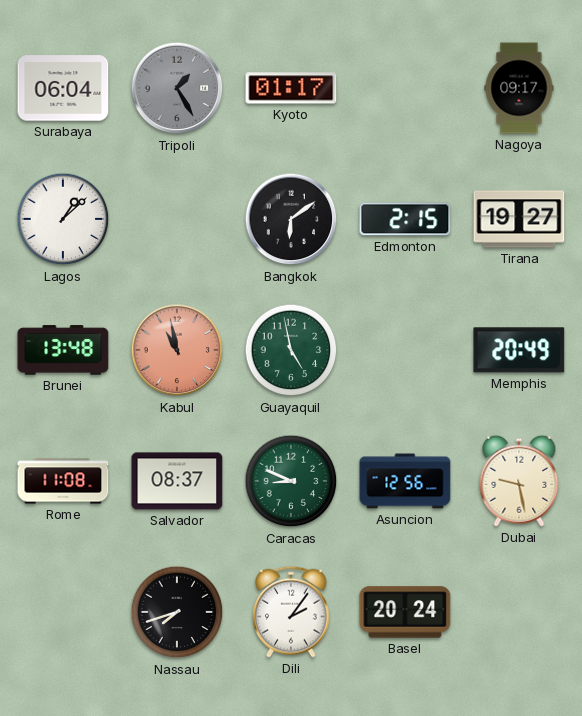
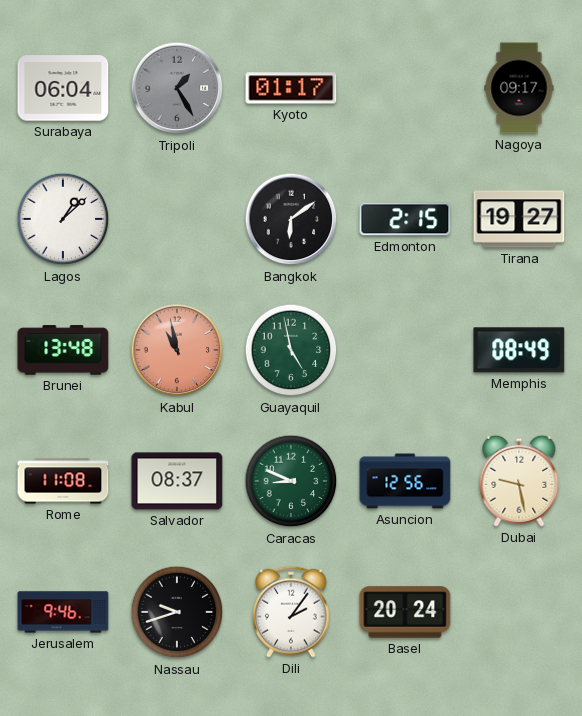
Memphis: 20:49 -> 08:49
Jerusalem: none -> 9:46
Nassau: 7:42 -> 9:42
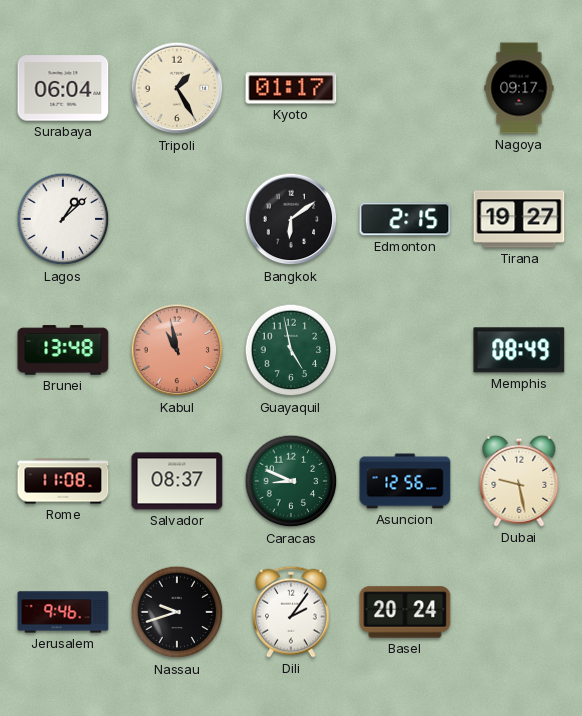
Tripoli dial: grey -> cream
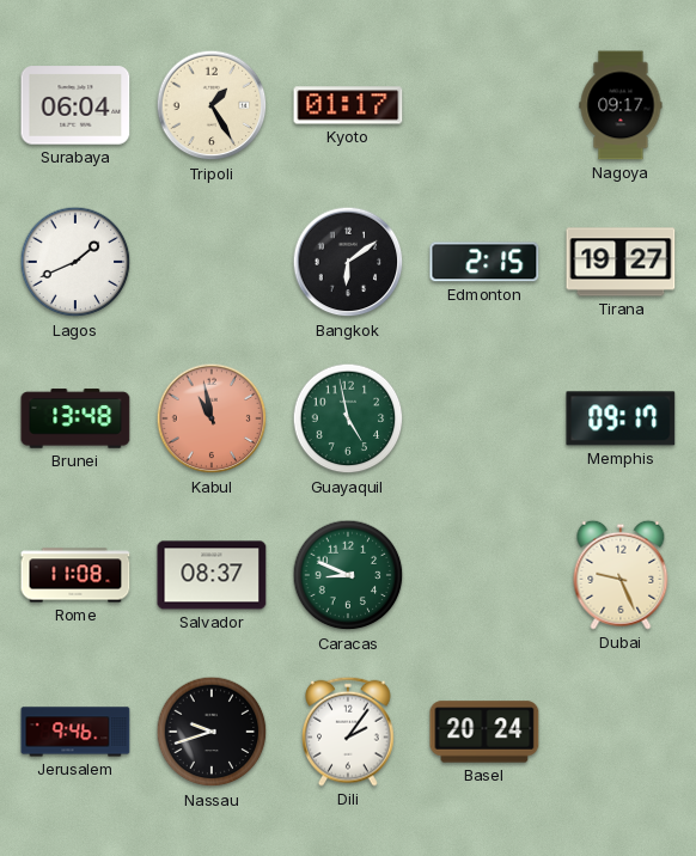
Lagos: 1:08 -> 1:41
Memphis: 08:49 -> 09:17
Asuncion: 12:56 -> none
Dubai: 9:28 -> 9:26
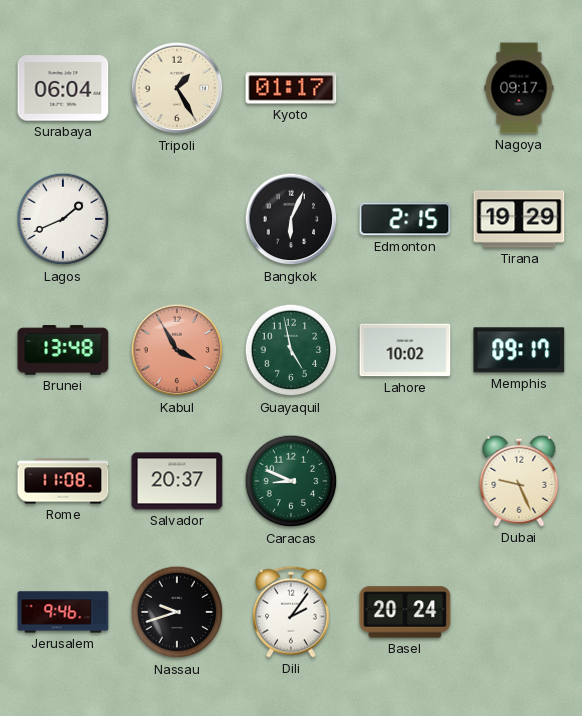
Bangkok: 6:09 -> 6:04
Tirana: 19:27 -> 19:29
Kabul: 10:58 -> 3:55
Lahore: none -> 10:02
Salvador: 08:37 -> 20:37
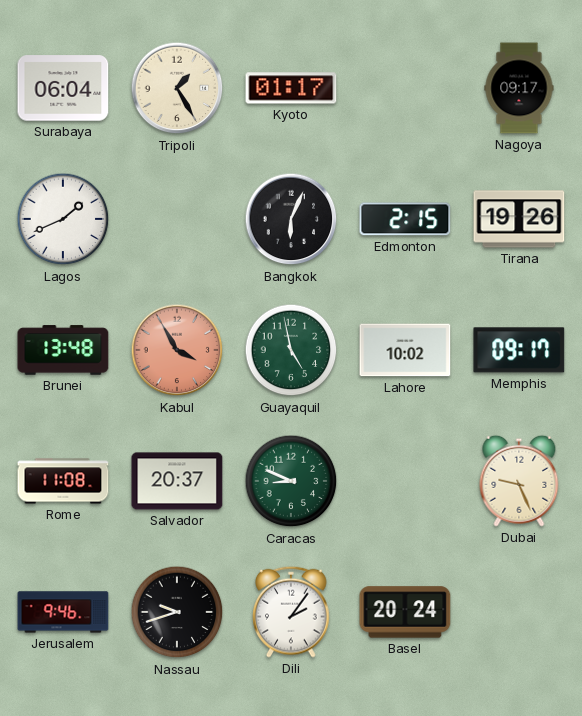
Tirana: 19:29 -> 19:26
